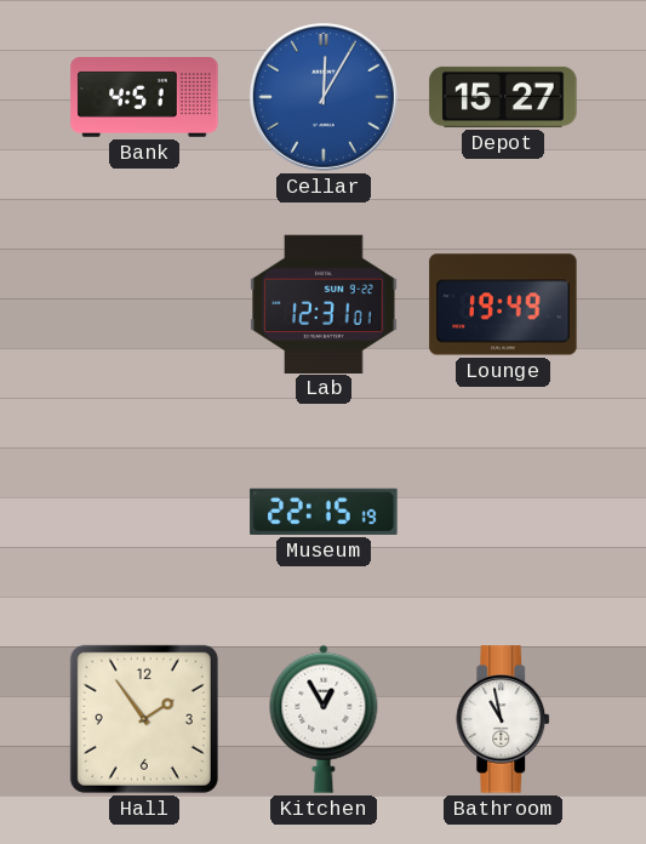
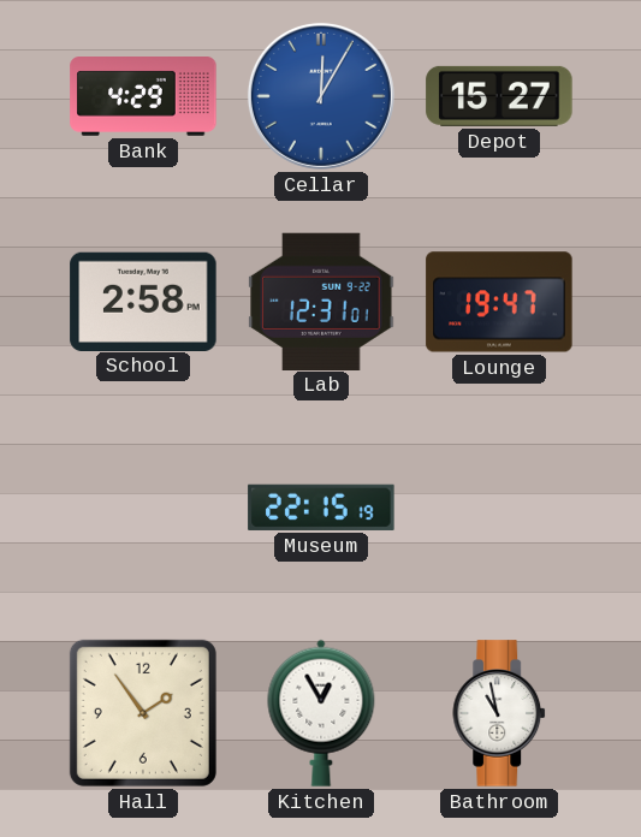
Bank: 4:51 -> 4:29
School: none -> 2:58
Lounge: 19:49 -> 19:47
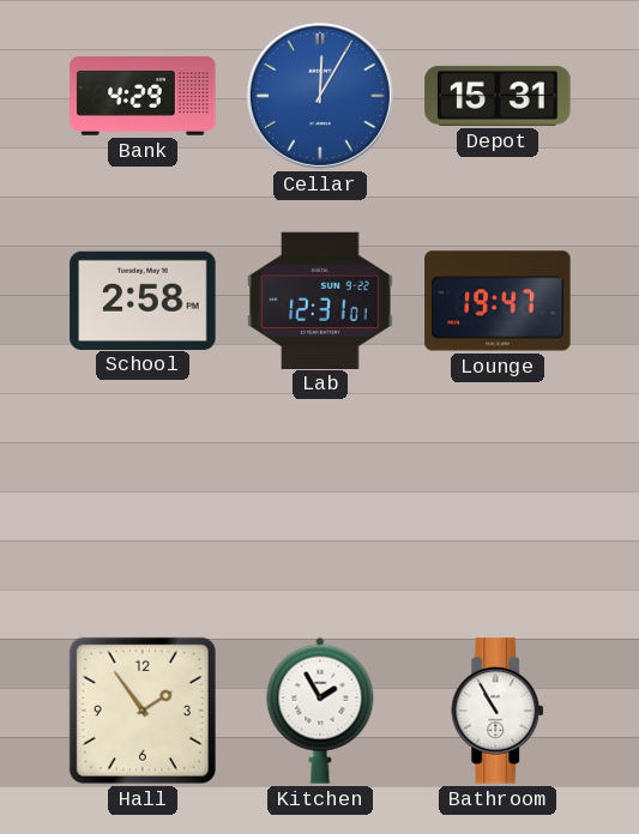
Depot: 15:27 -> 15:31
Museum: 22:15 -> none
Kitchen: 12:55 -> 1:55
Bathroom: 10:58 -> 10:55
